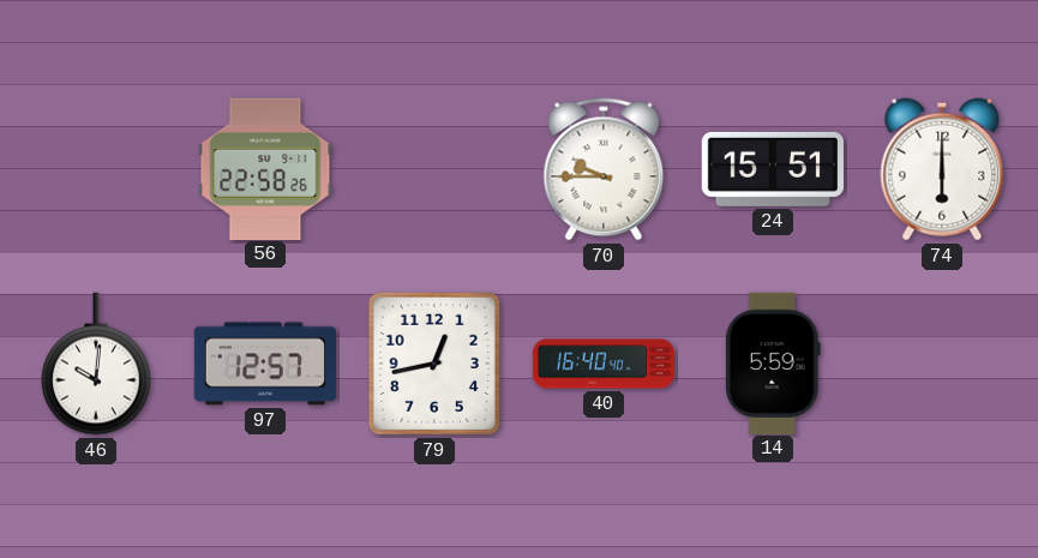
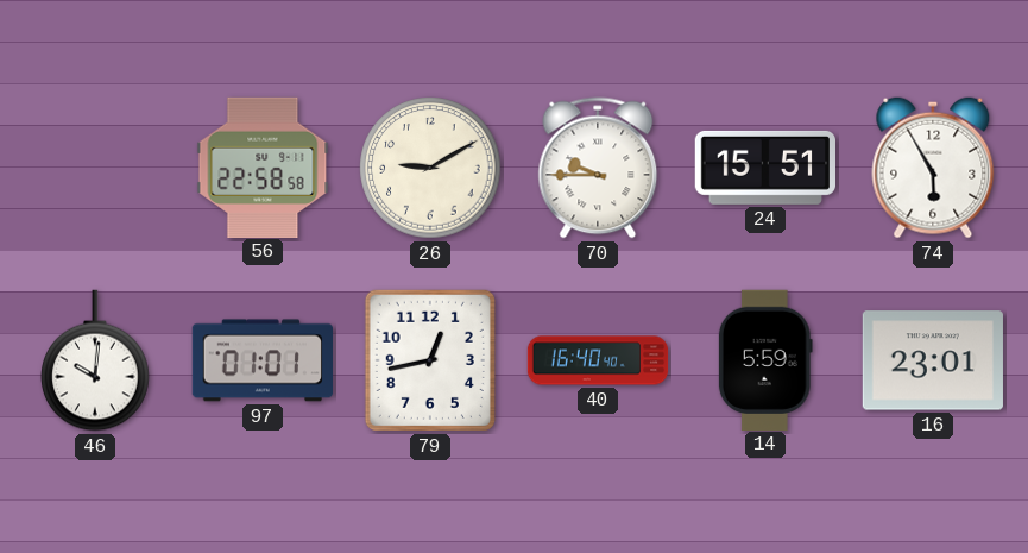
56: 22:58:26 -> 22:58:58
26: none -> 9:10
74: 6:00 -> 5:55
97: 12:57 -> 01:01
16: none -> 23:01
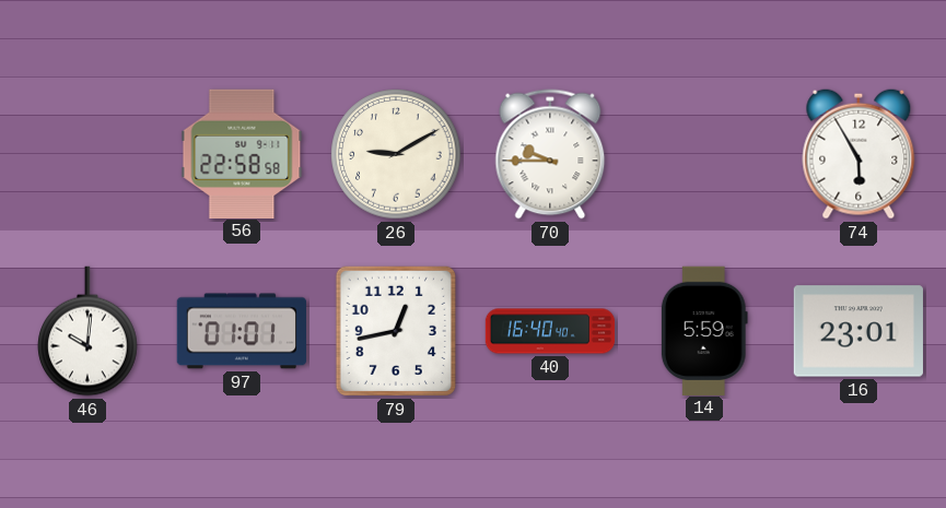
24: 15:51 -> none
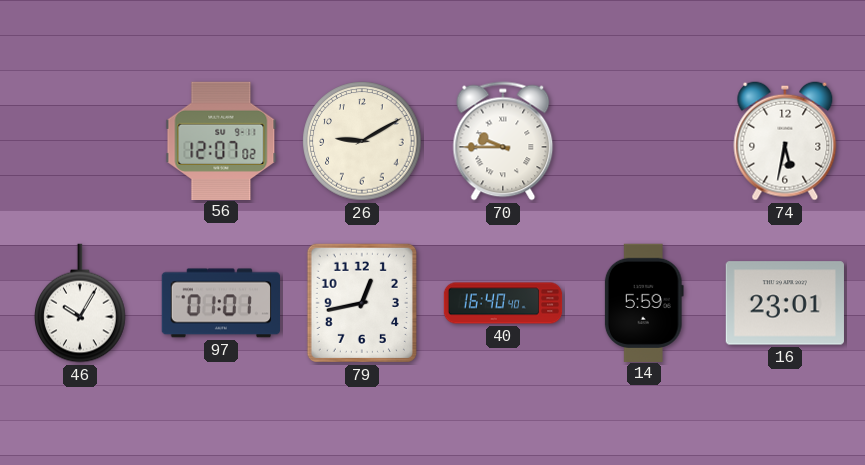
56: 22:58 -> 12:07
74: 5:55 -> 5:32
46: 10:01 -> 10:05
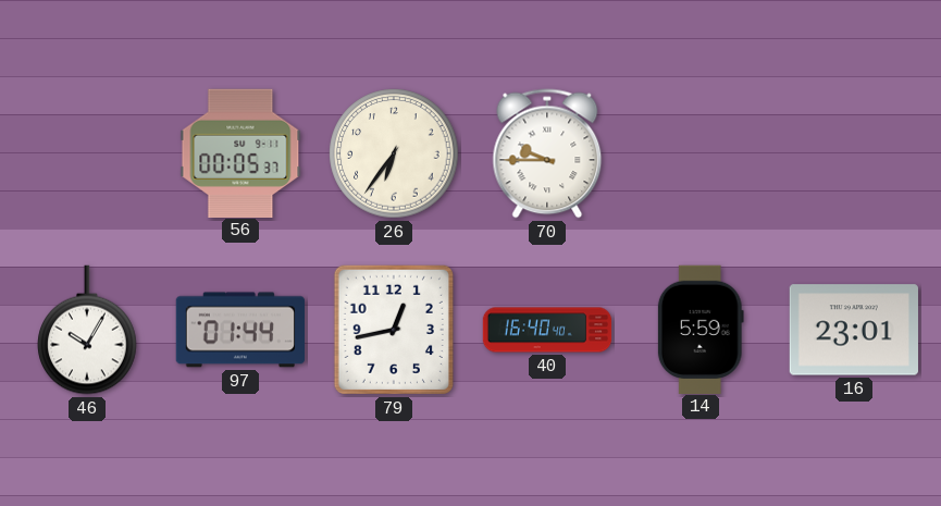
56: 12:07 -> 00:05
26: 9:10 -> 6:36
74: 5:32 -> none
97: 01:01 -> 01:44
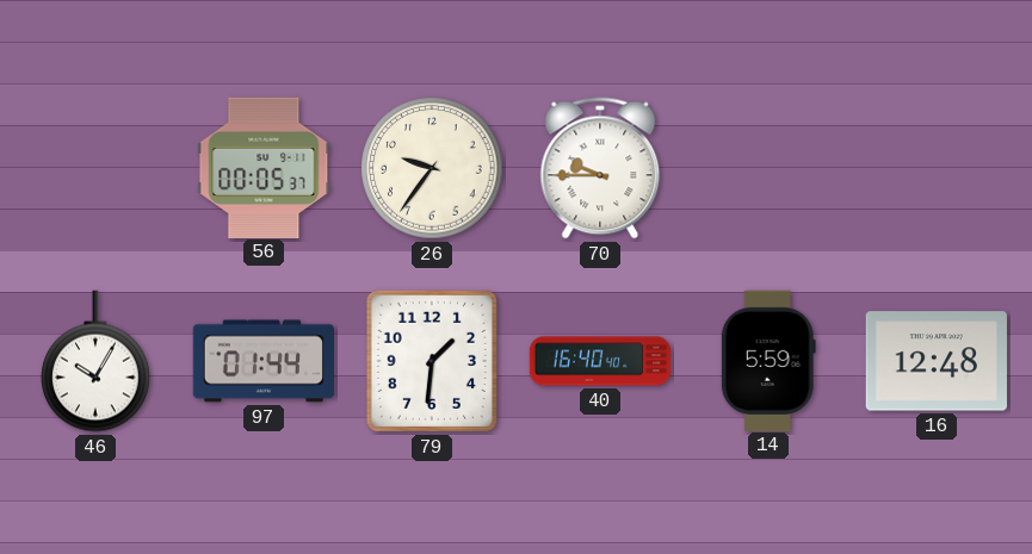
26: 6:36 -> 9:36
79: 12:43 -> 1:31
16: 23:01 -> 12:48
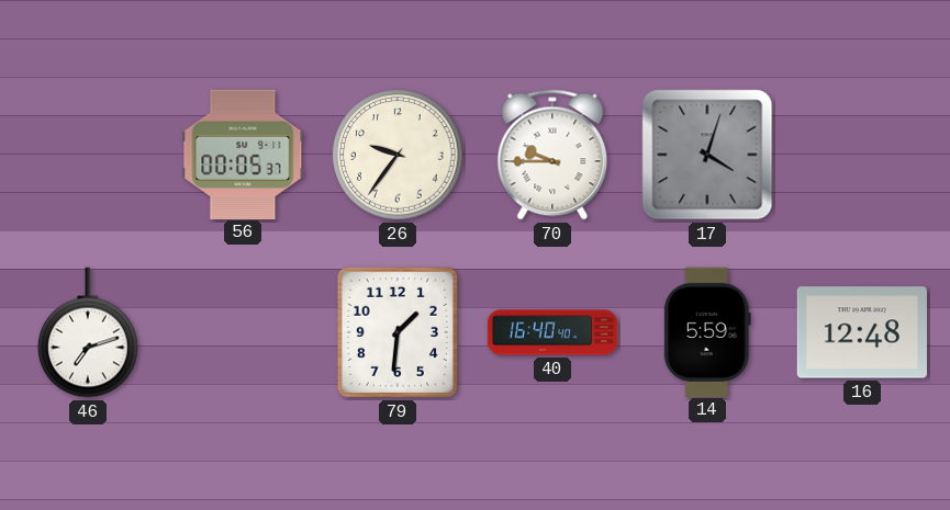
17: none -> 4:03
46: 10:05 -> 7:12
97: 01:44 -> none
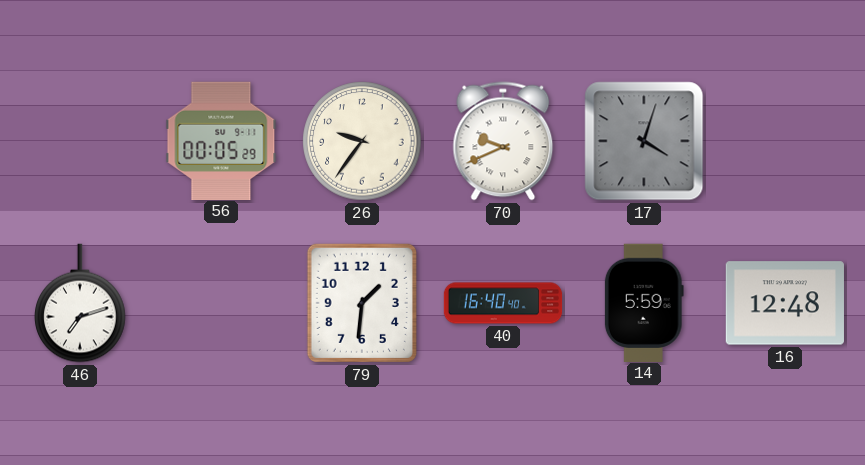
56: 00:05:37 -> 00:05:29
70: 9:45 -> 9:41
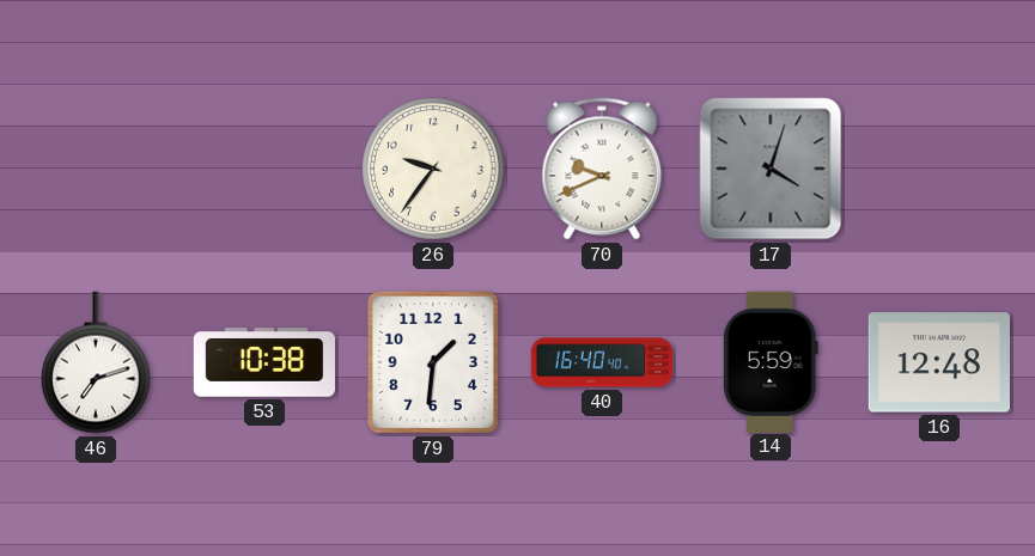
56: 00:05 -> none
53: none -> 10:38
